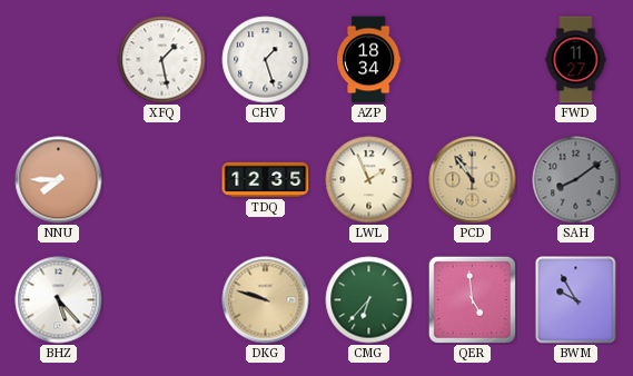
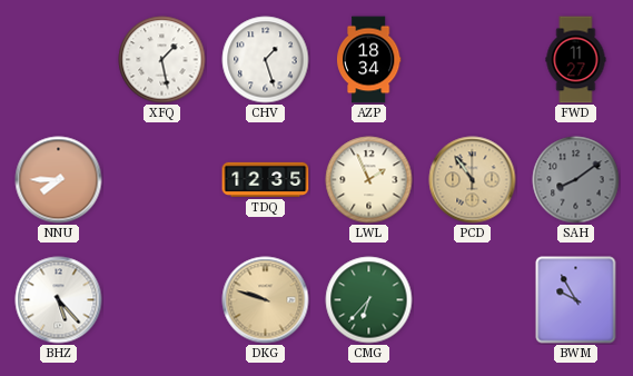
QER: 4:59 -> none
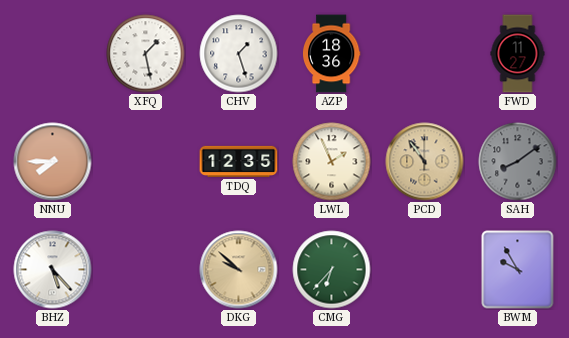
AZP: 18:34 -> 18:36
DKG: 9:48 -> 9:52
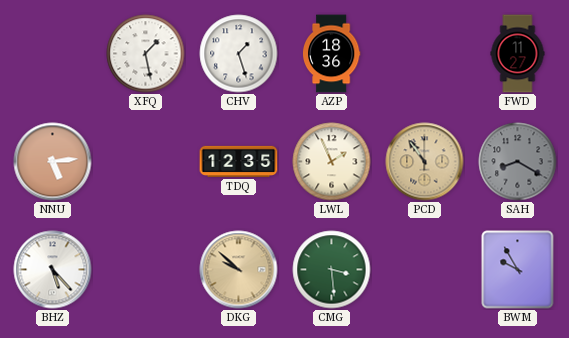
NNU: 7:45 -> 5:14
SAH: 8:09 -> 8:20
CMG: 6:37 -> 3:29
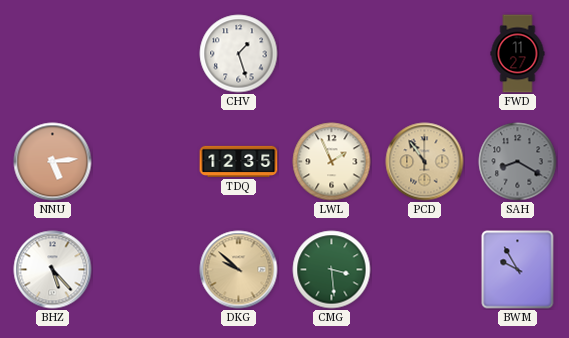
XFQ: 1:28 -> none
AZP: 18:36 -> none
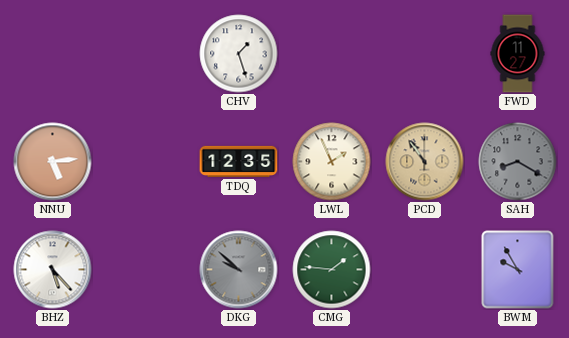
DKG dial: champagne -> grey
CMG: 3:29 -> 1:46
